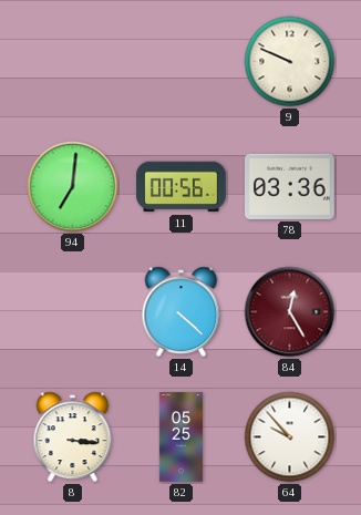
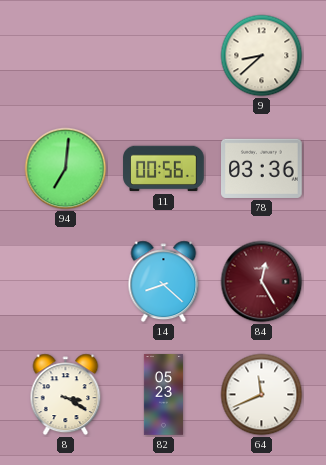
9: 9:49 -> 8:38
14: 4:22 -> 8:22
8: 3:16 -> 3:20
82: 05:25 -> 05:23
64: 9:53 -> 11:41
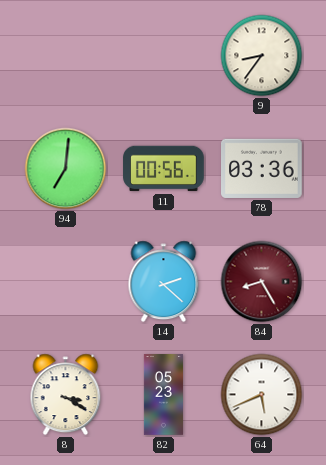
9: 8:38 -> 8:36
14: 8:22 -> 2:22
84: 12:25 -> 8:25
64: 11:41 -> 5:41
